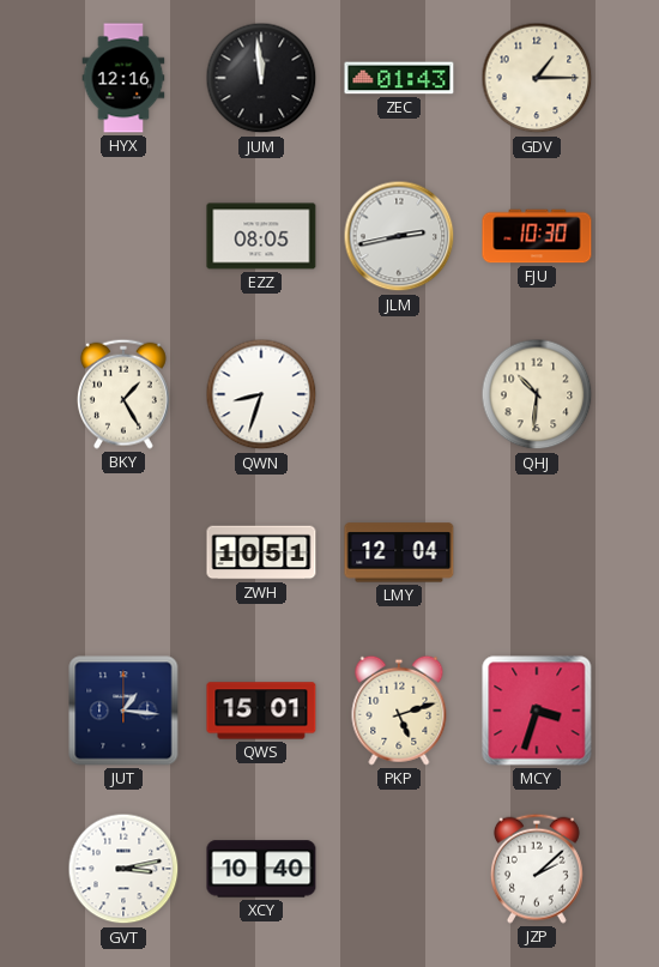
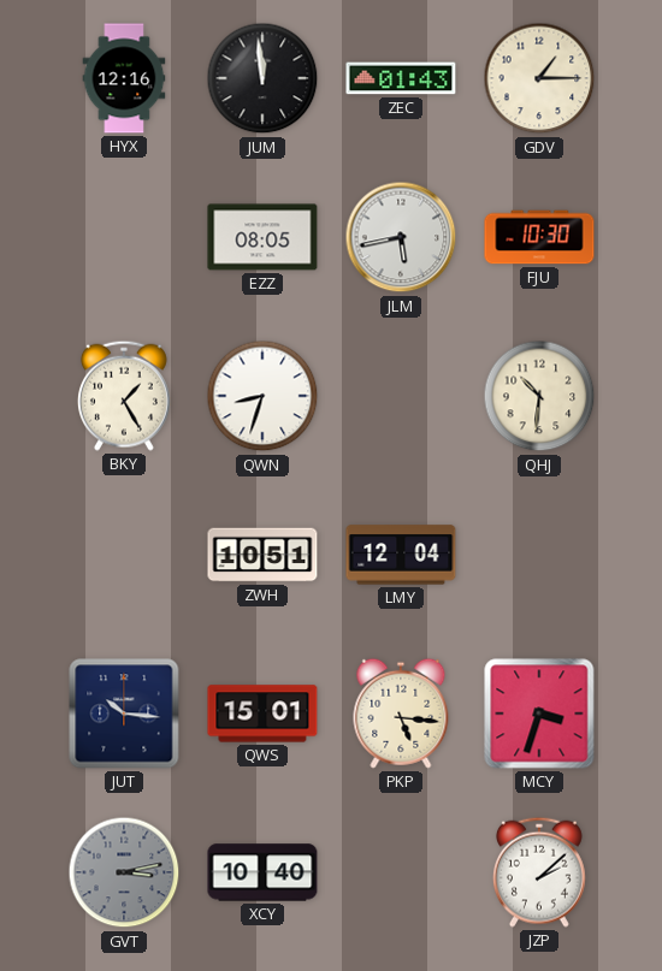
JLM: 2:43 -> 5:43
JUT: 1:16 -> 10:16
PKP: 5:12 -> 5:16
GVT dial: white -> grey
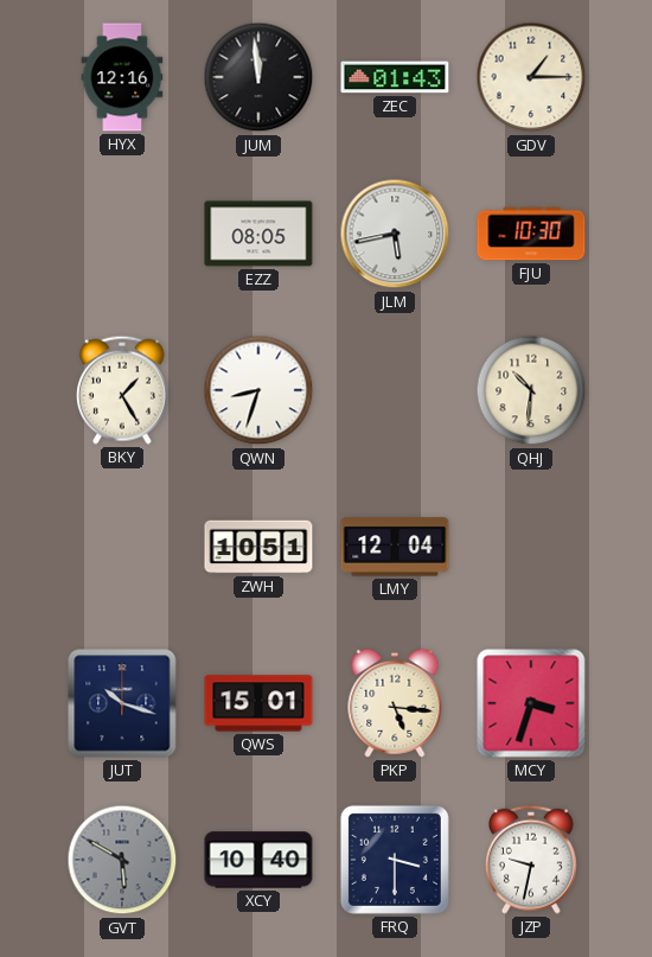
JUT: 10:16 -> 10:18
GVT: 3:13 -> 5:50
FRQ: none -> 3:30
JZP: 2:08 -> 9:32
